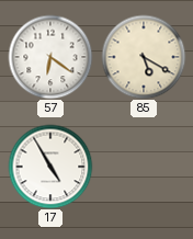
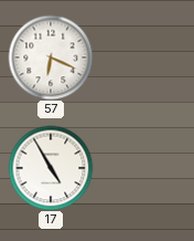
57: 6:21 -> 6:19
85: 5:20 -> none
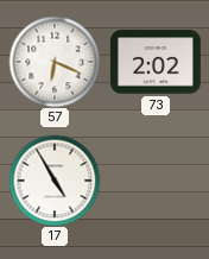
73: none -> 2:02
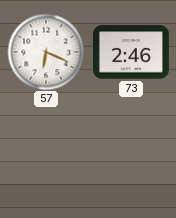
73: 2:02 -> 2:46
17: 4:55 -> none
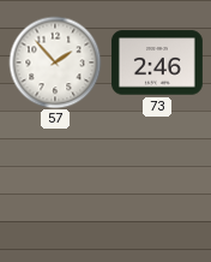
57: 6:19 -> 1:53
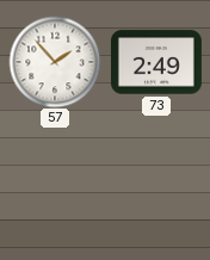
73: 2:46 -> 2:49
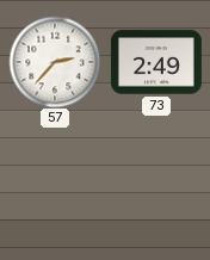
57: 1:53 -> 2:37
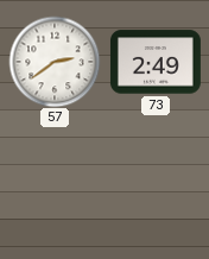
57: 2:37 -> 2:39
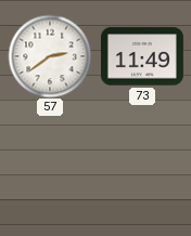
73: 2:49 -> 11:49
